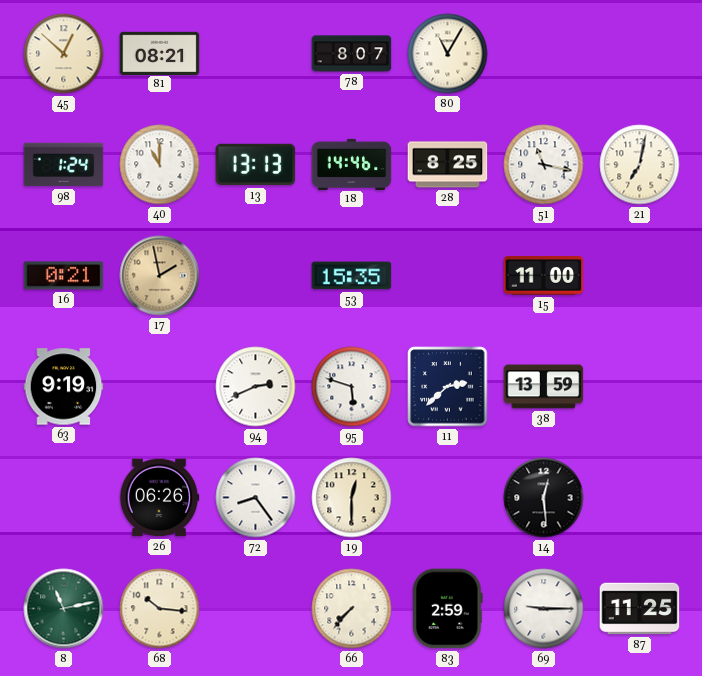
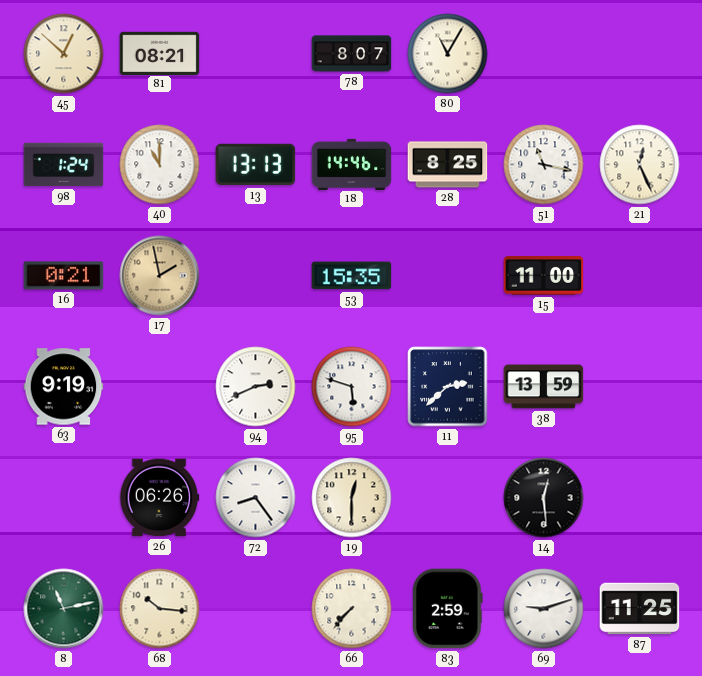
21: 7:02 -> 12:26
69: 9:15 -> 9:12
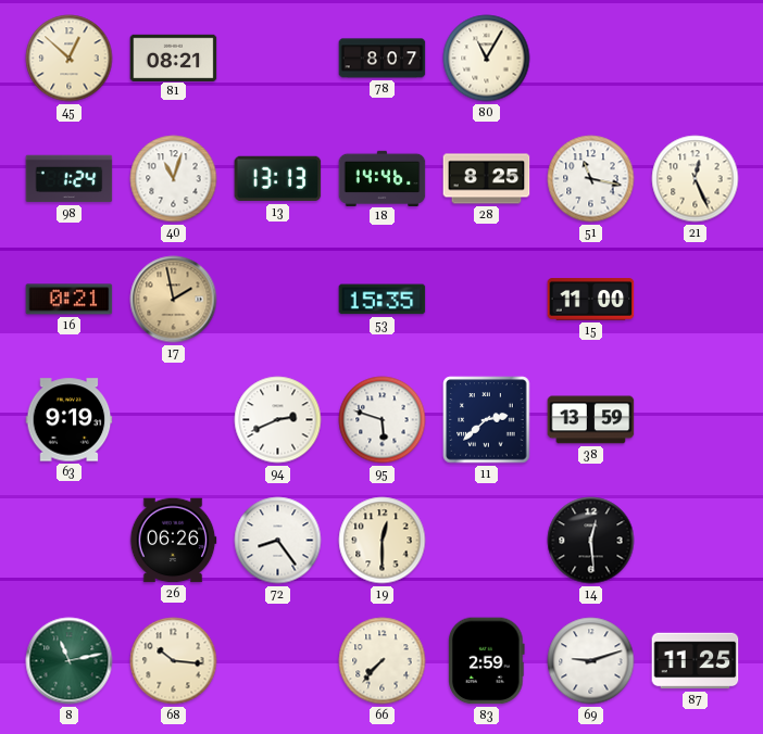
40: 11:00 -> 11:03
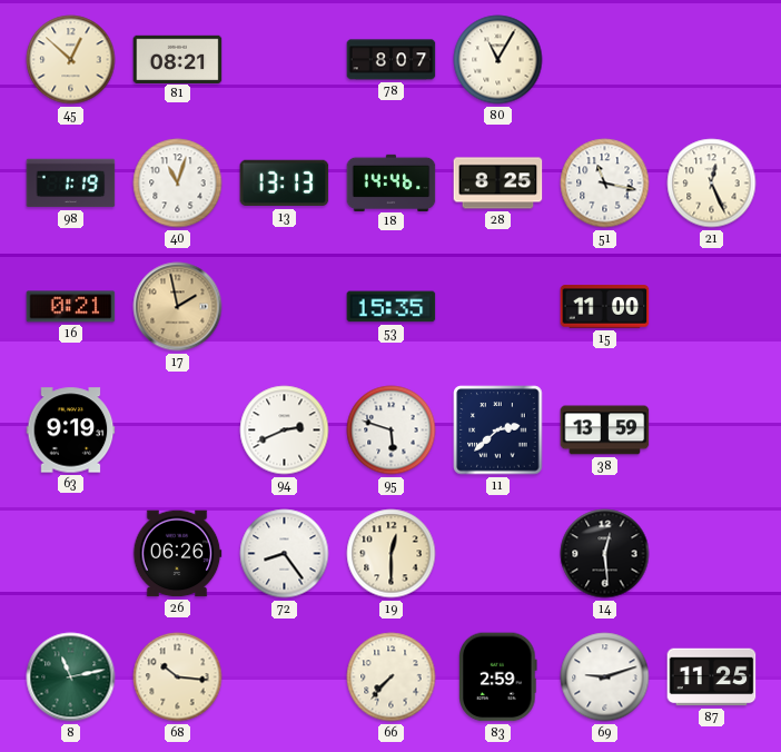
98: 1:24 -> 1:19
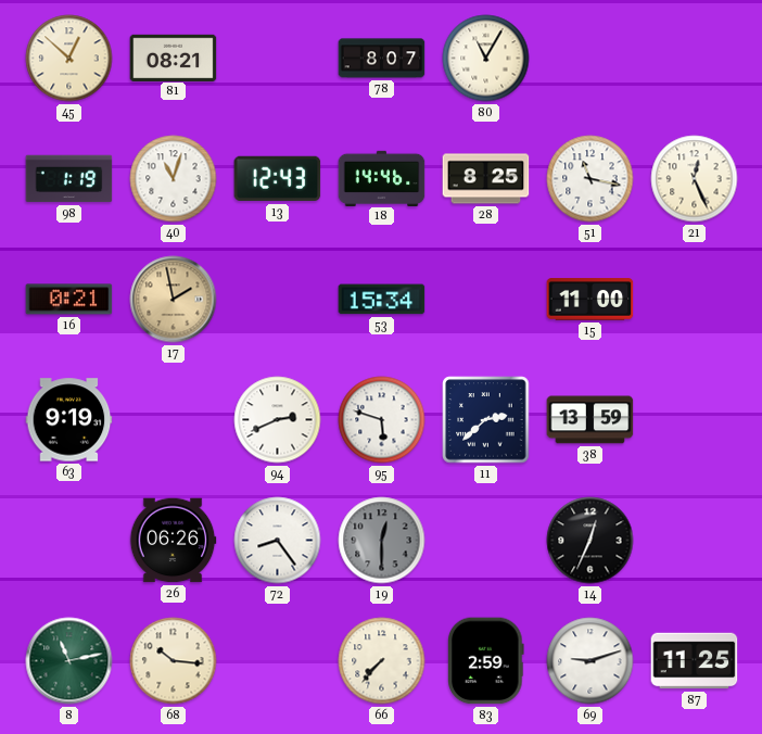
13: 13:13 -> 12:43
53: 15:35 -> 15:34
19 dial: cream -> grey
14: 12:29 -> 12:34
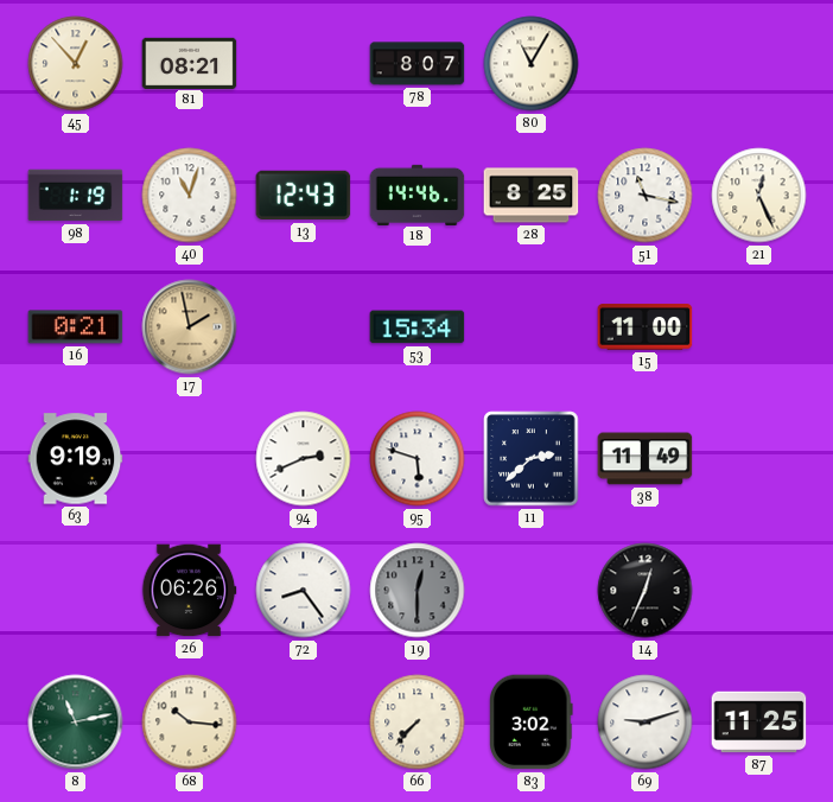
45: 12:52 -> 12:53
38: 13:59 -> 11:49
83: 2:59 -> 3:02
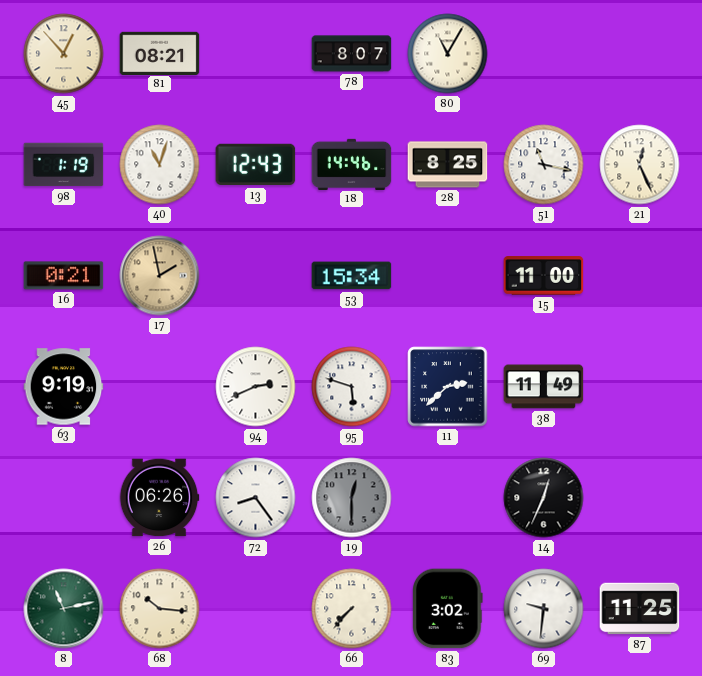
69: 9:12 -> 9:31
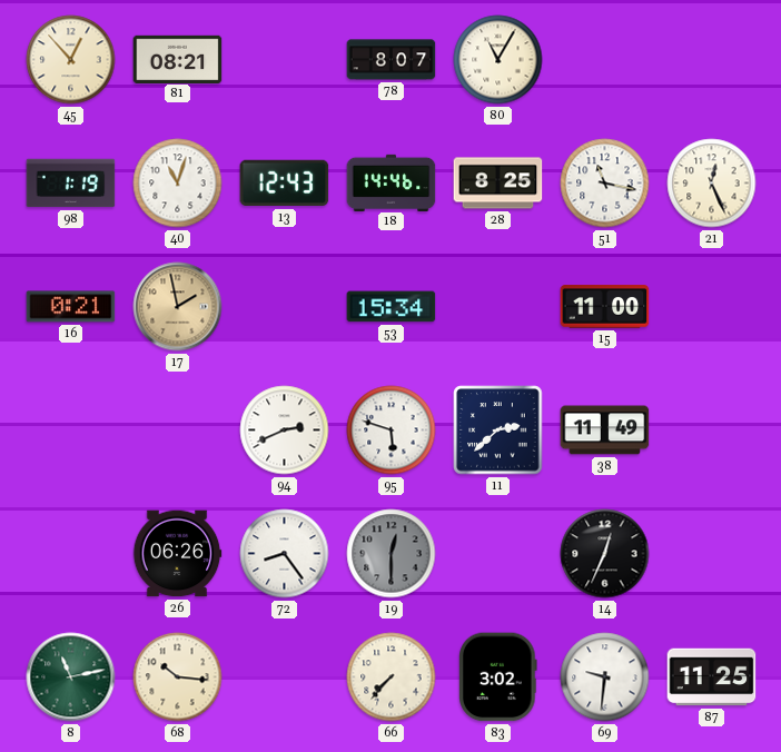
63: 9:19 -> none
